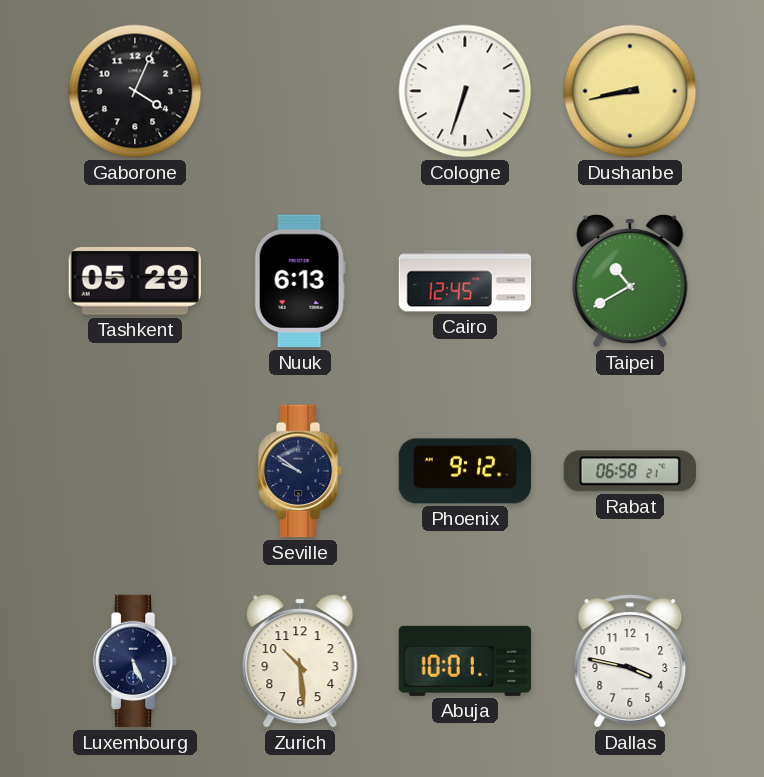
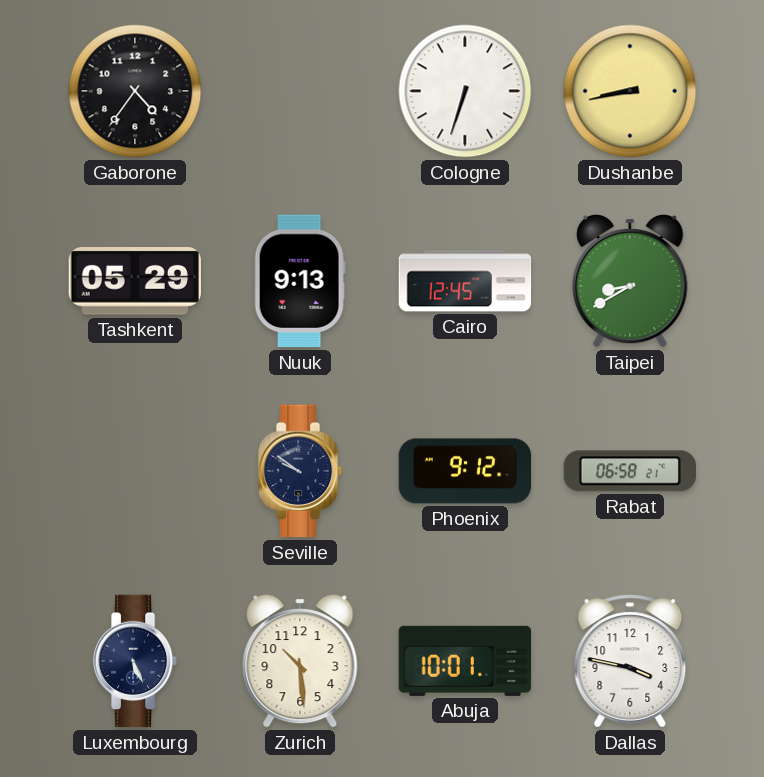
Gaborone: 4:04 -> 4:36
Nuuk: 6:13 -> 9:13
Taipei: 10:40 -> 8:40
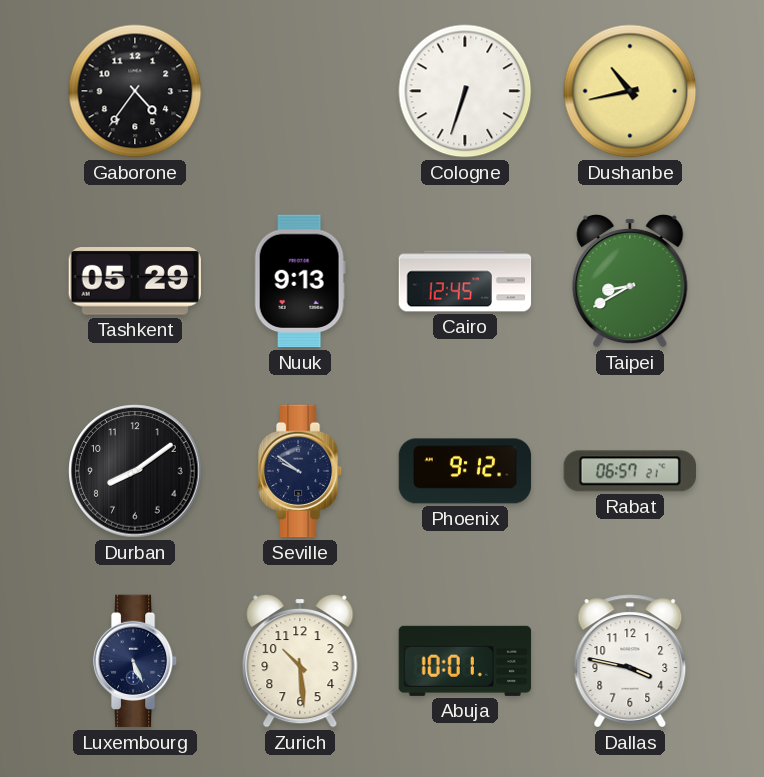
Dushanbe: 8:43 -> 10:43
Durban: none -> 8:09
Rabat: 06:58 -> 06:57
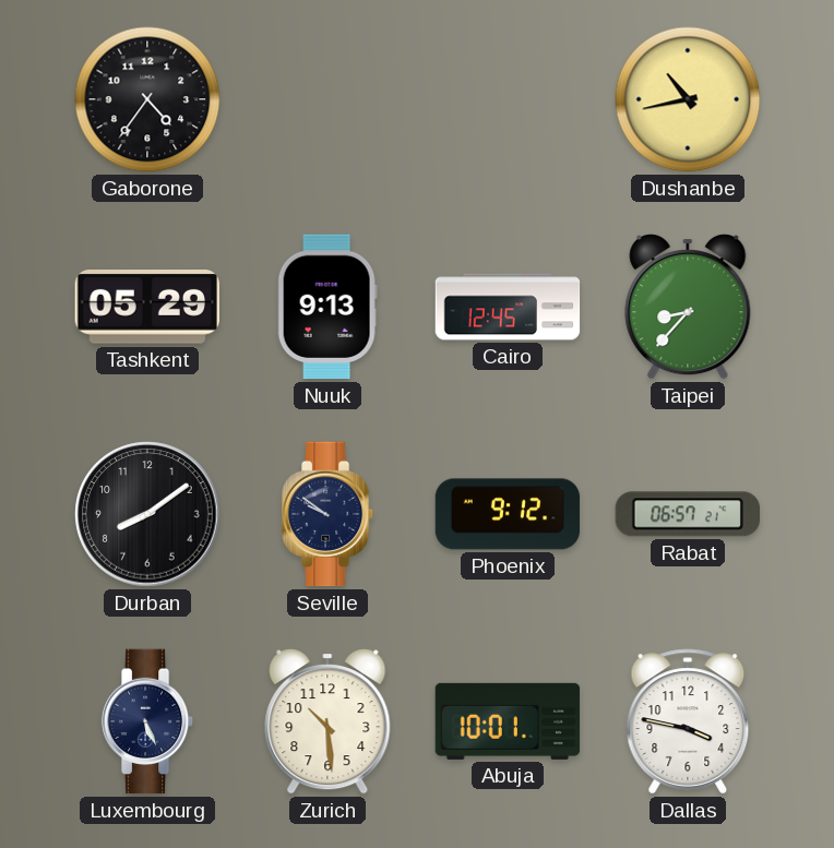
Cologne: 6:33 -> none
Taipei: 8:40 -> 8:37
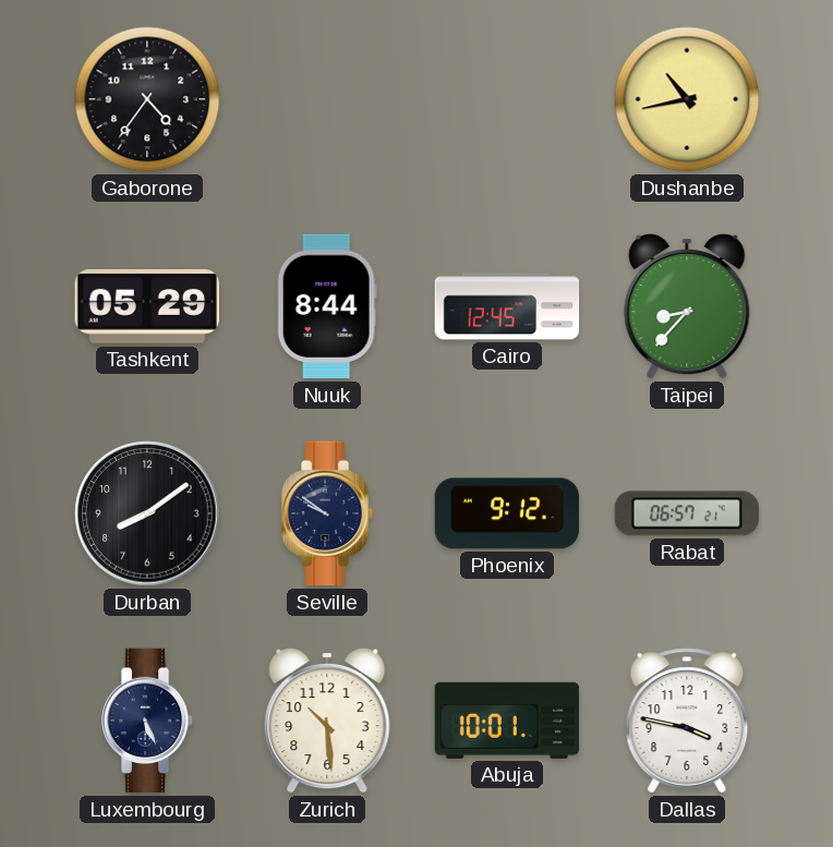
Nuuk: 9:13 -> 8:44
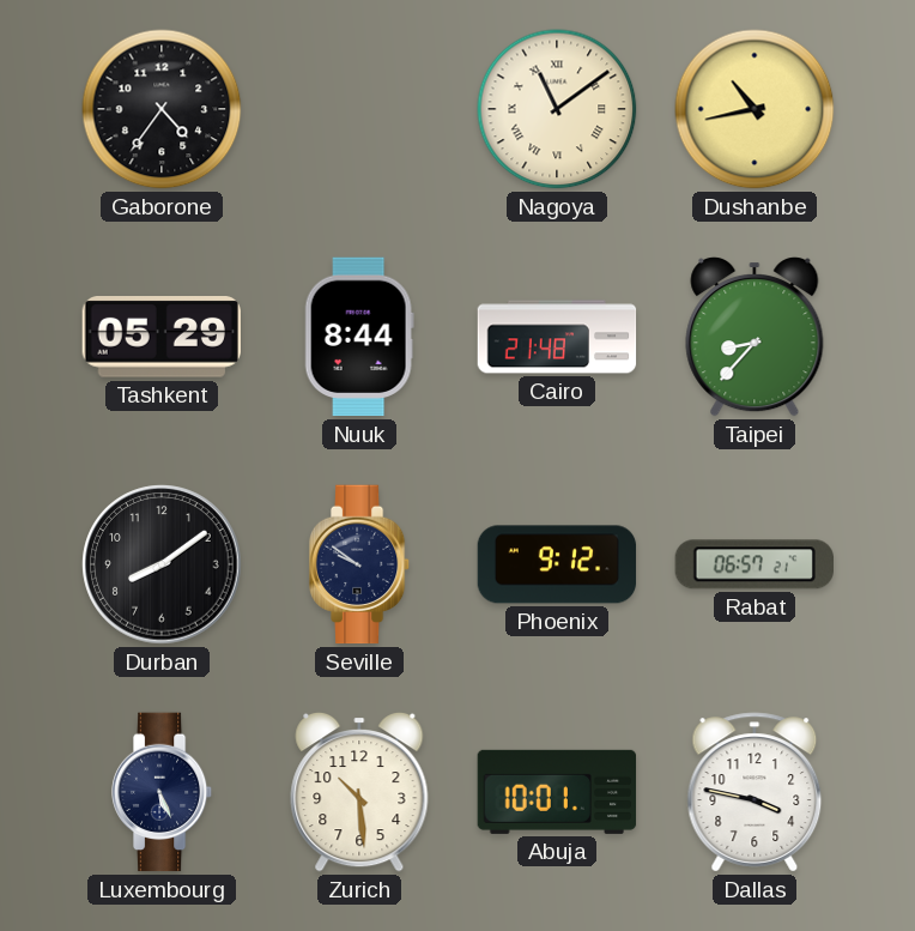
Nagoya: none -> 11:09
Cairo: 12:45 -> 21:48
